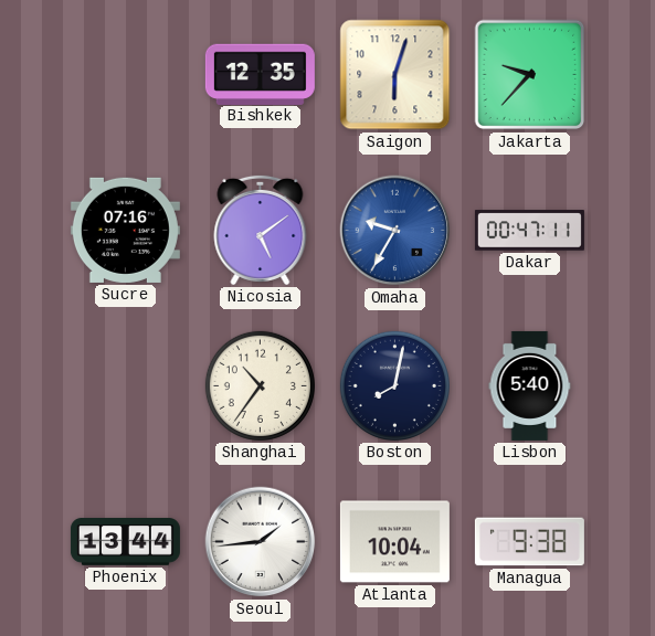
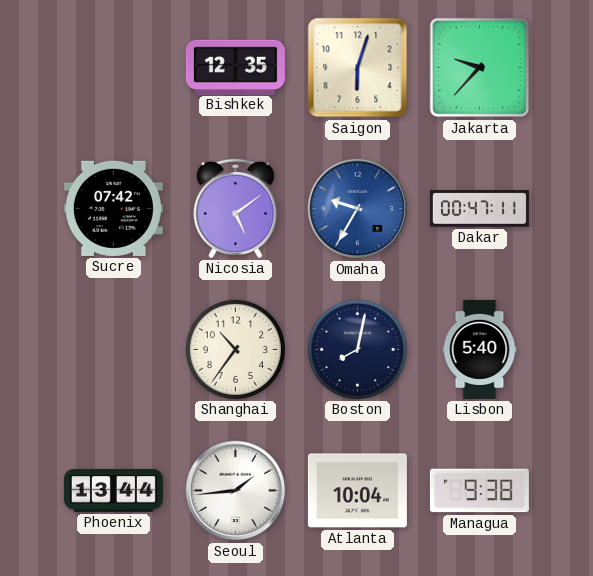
Sucre: 07:16 -> 07:42
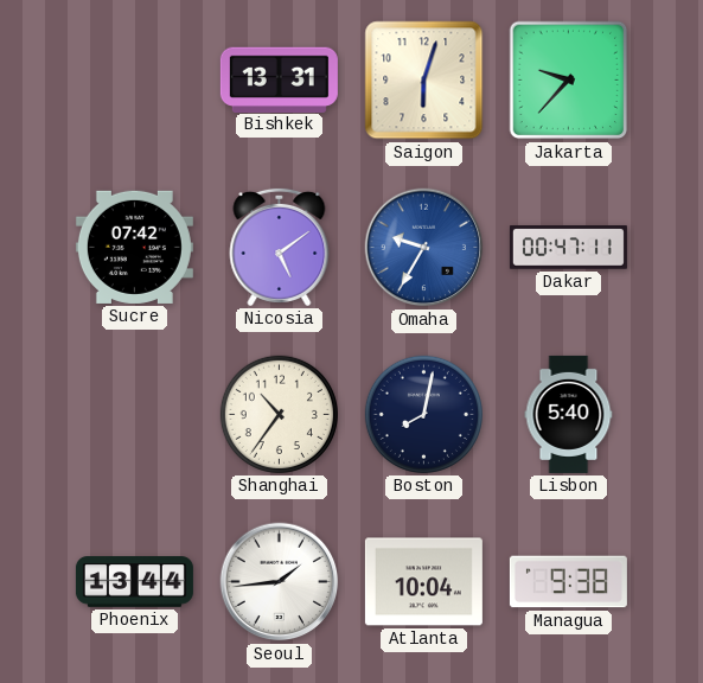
Bishkek: 12:35 -> 13:31
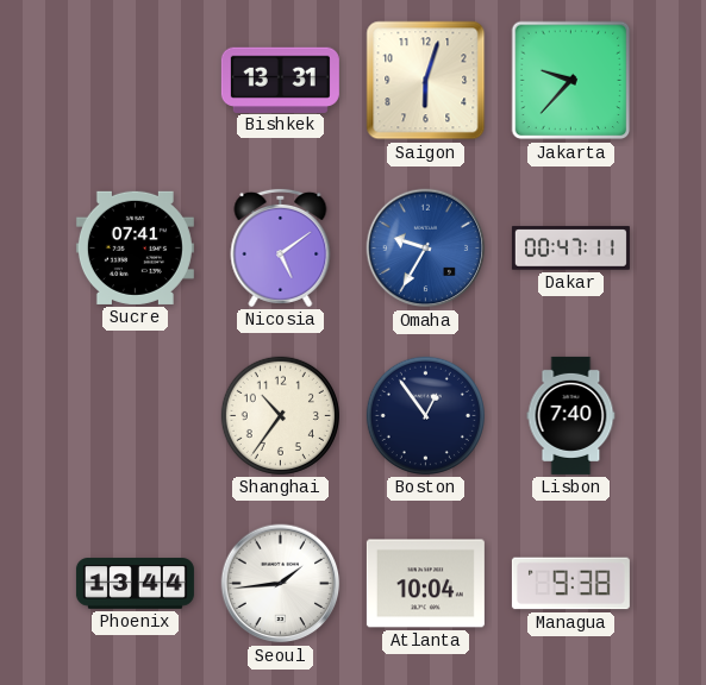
Sucre: 07:42 -> 07:41
Boston: 8:02 -> 12:54
Lisbon: 5:40 -> 7:40
